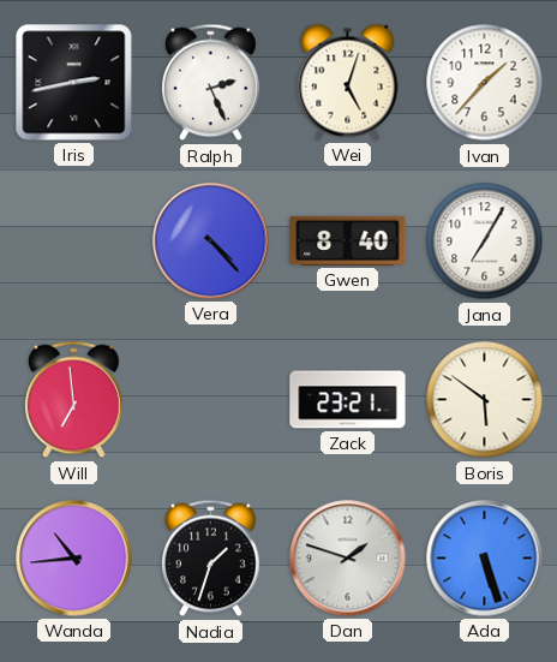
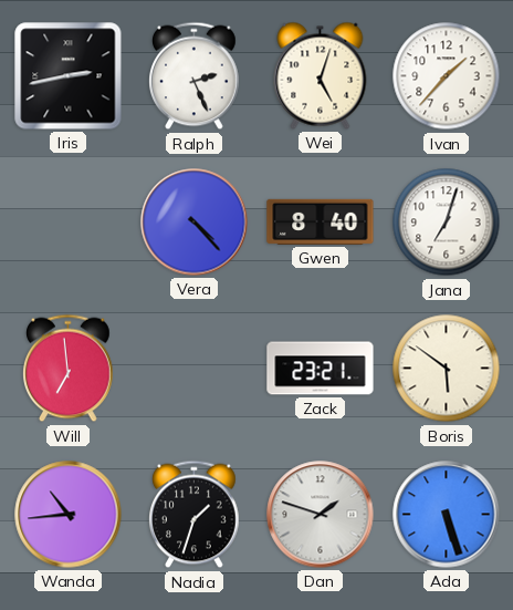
Jana: 7:05 -> 7:03
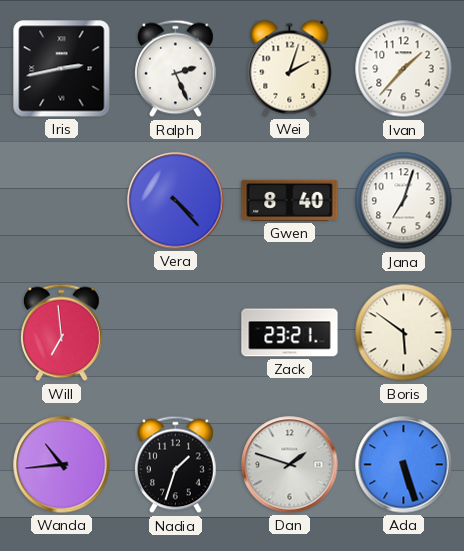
Wei: 5:03 -> 2:03
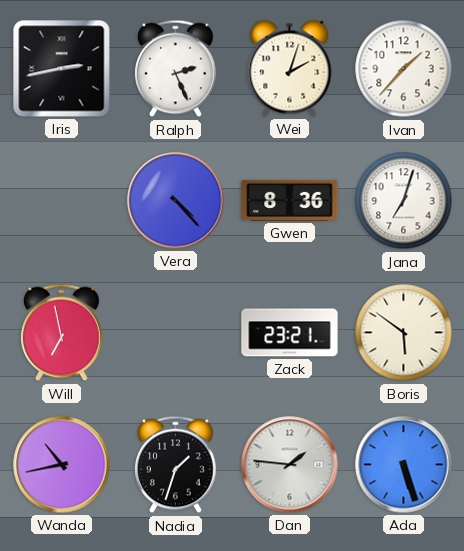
Gwen: 8:40 -> 8:36
Will: 6:59 -> 6:58
Wanda: 10:44 -> 10:43
Dan: 1:48 -> 1:46
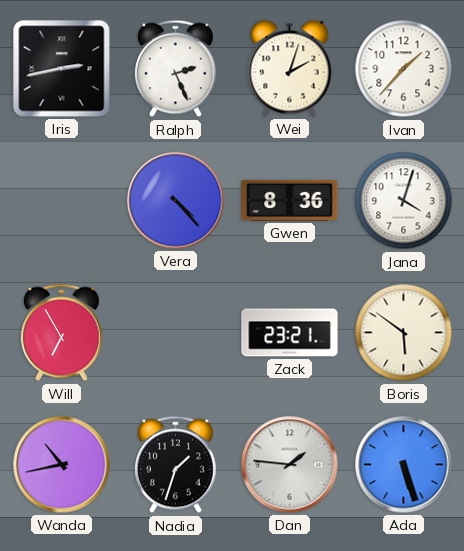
Jana: 7:03 -> 4:03
Will: 6:58 -> 6:55
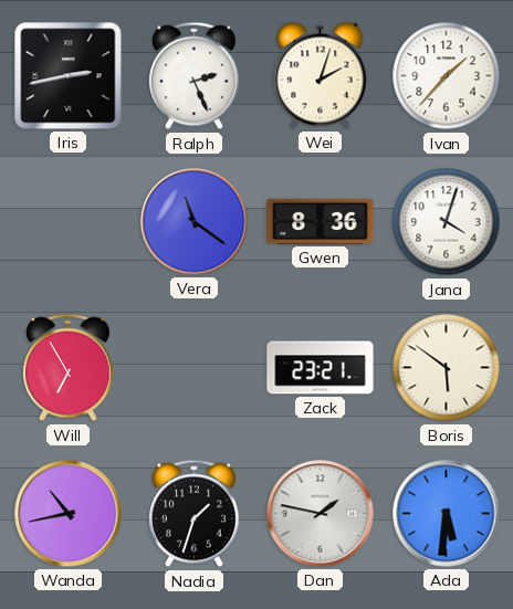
Vera: 4:23 -> 11:21
Dan: 1:46 -> 1:47
Ada: 5:27 -> 5:31
